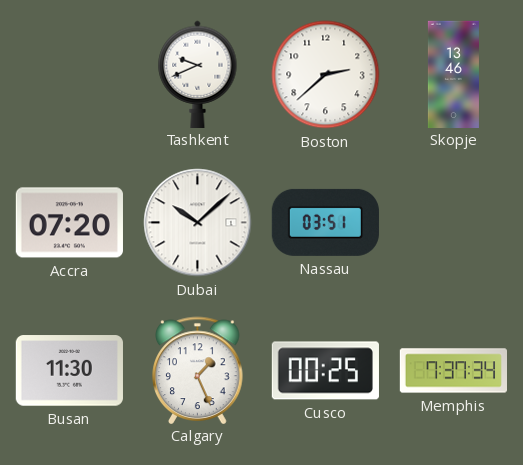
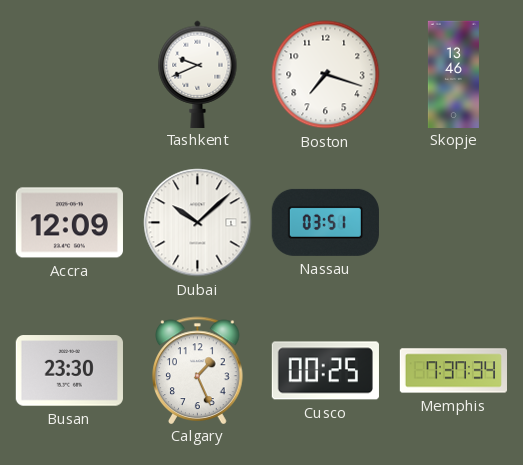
Boston: 2:38 -> 7:18
Accra: 07:20 -> 12:09
Busan: 11:30 -> 23:30
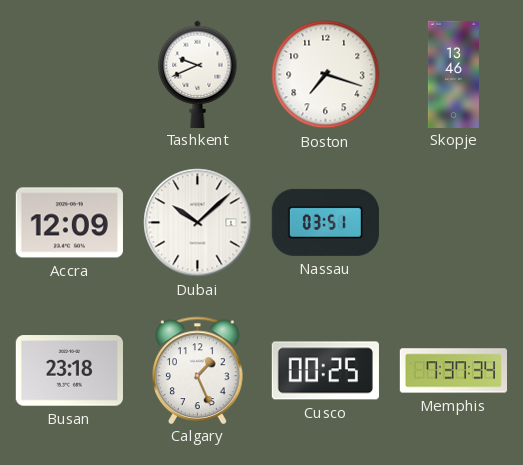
Busan: 23:30 -> 23:18
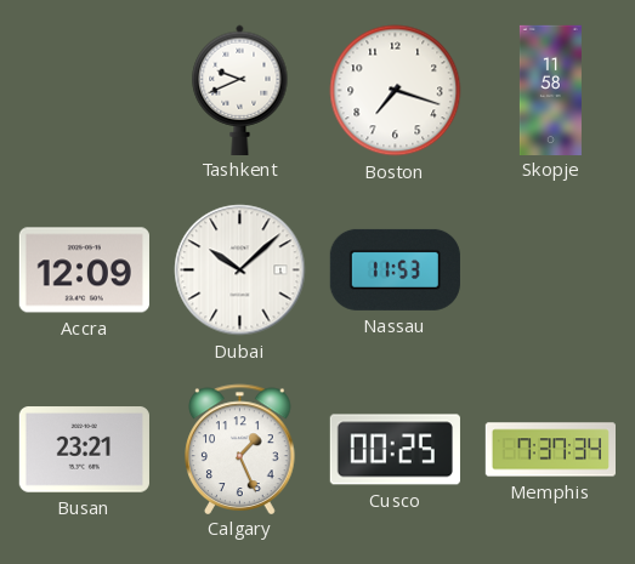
Skopje: 13:46 -> 11:58
Nassau: 03:51 -> 11:53
Busan: 23:18 -> 23:21
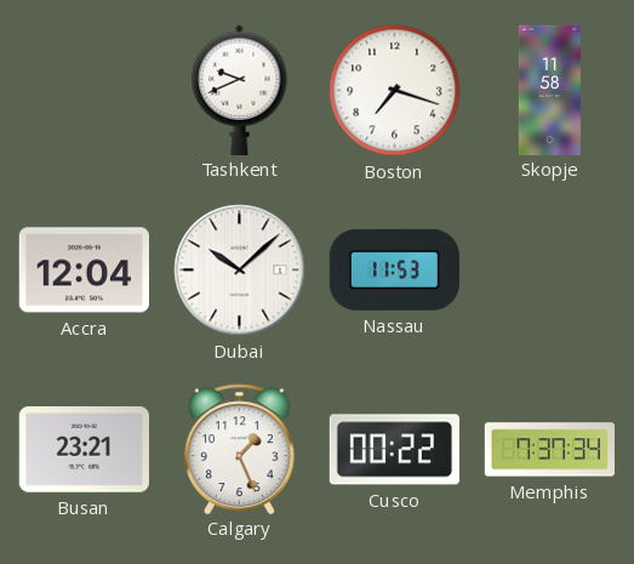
Accra: 12:09 -> 12:04
Cusco: 00:25 -> 00:22
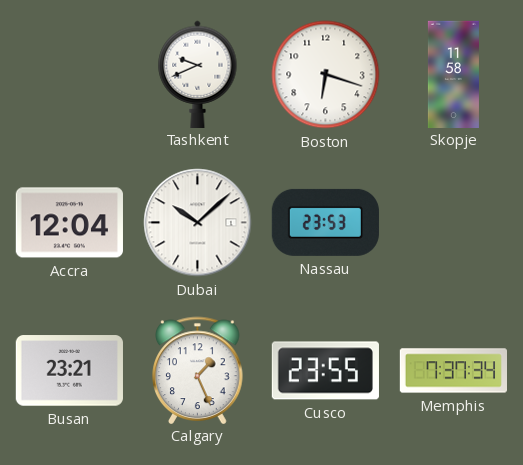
Boston: 7:18 -> 6:18
Nassau: 11:53 -> 23:53
Cusco: 00:22 -> 23:55
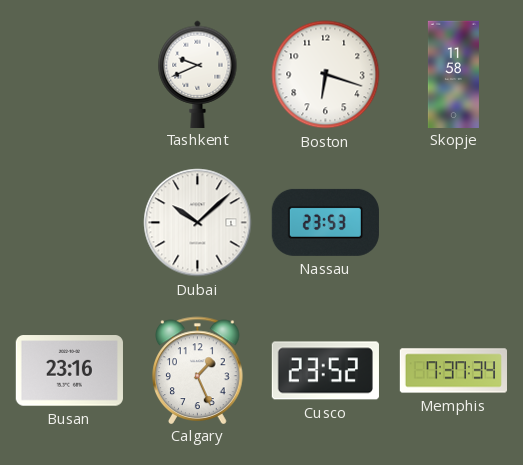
Accra: 12:04 -> none
Busan: 23:21 -> 23:16
Cusco: 23:55 -> 23:52
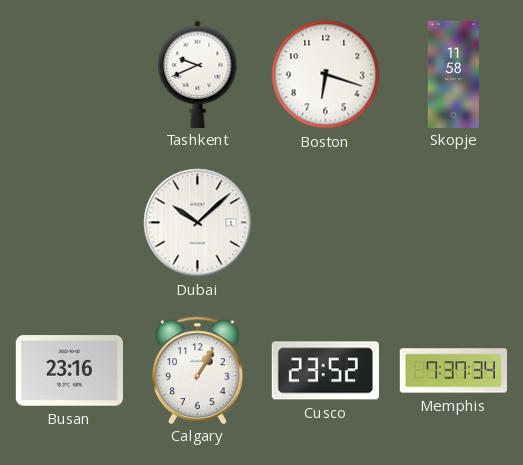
Nassau: 23:53 -> none
Calgary: 1:26 -> 1:05
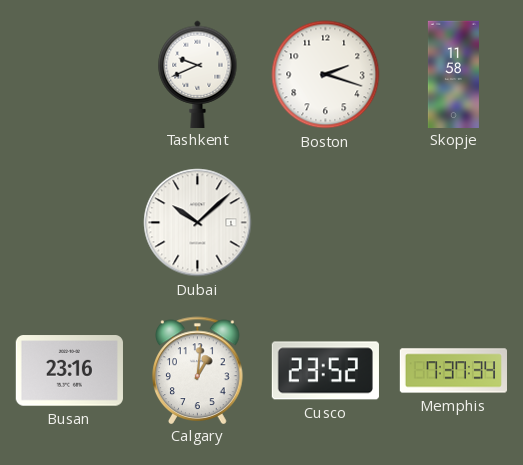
Boston: 6:18 -> 2:18
Calgary: 1:05 -> 1:01
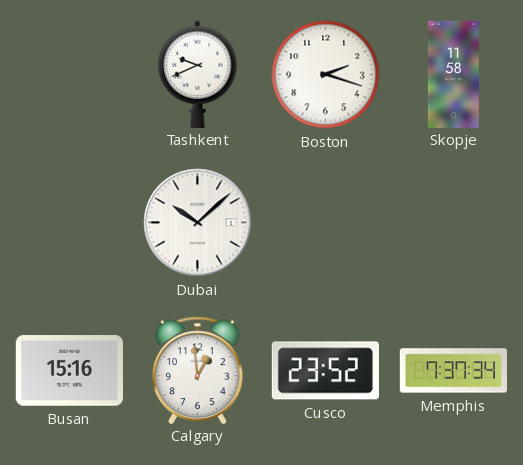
Busan: 23:16 -> 15:16
Calgary: 1:01 -> 12:59
